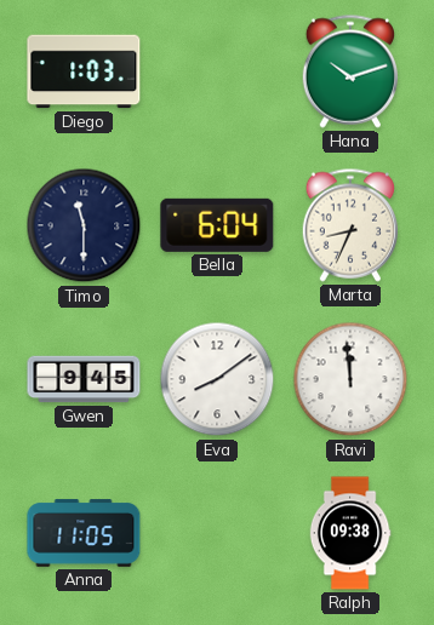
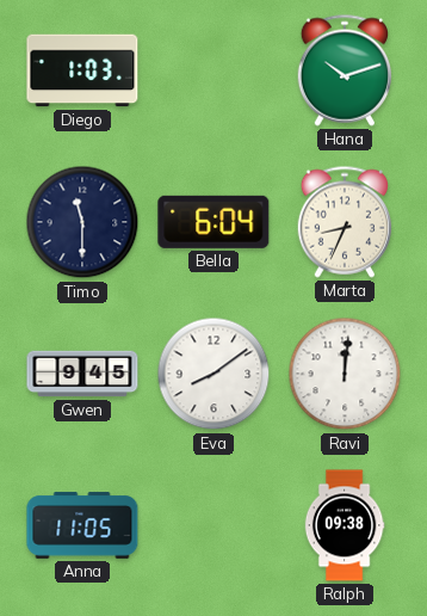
Ravi: 11:59 -> 12:01
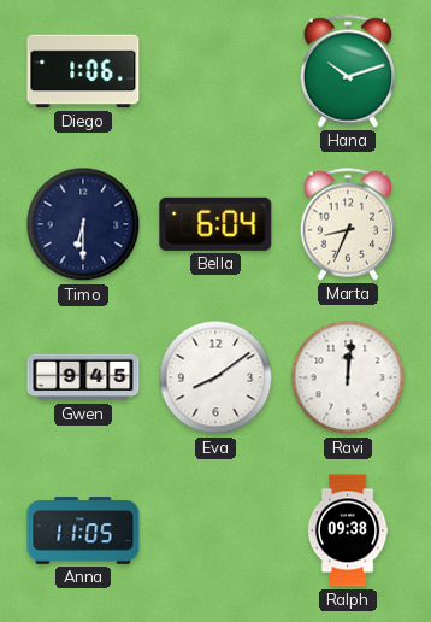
Diego: 1:03 -> 1:06
Timo: 11:30 -> 6:30
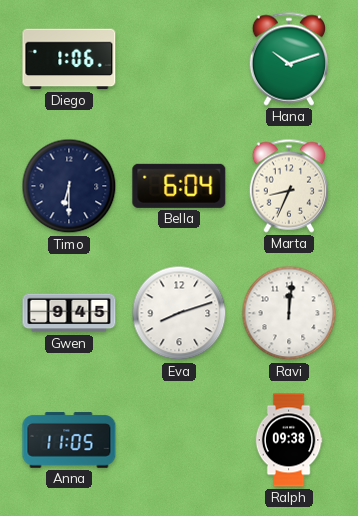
Eva: 8:09 -> 8:12
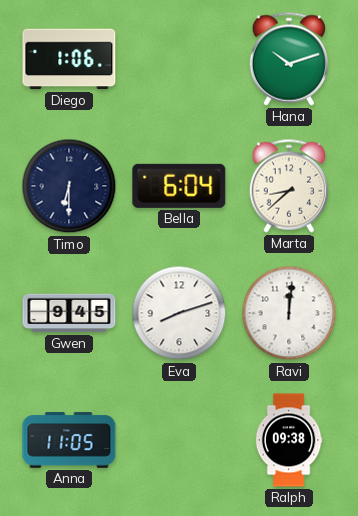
Marta: 8:34 -> 8:38
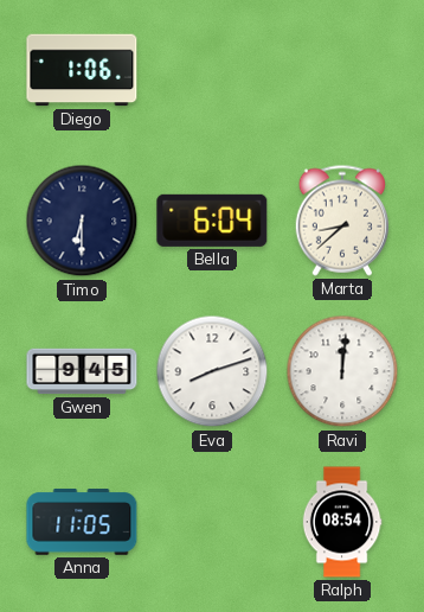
Hana: 10:12 -> none
Ralph: 09:38 -> 08:54
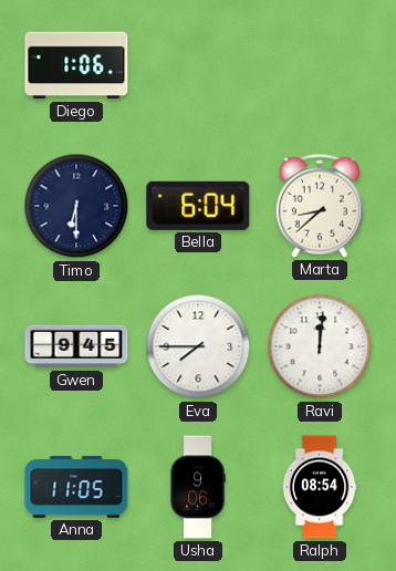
Eva: 8:12 -> 7:45
Usha: none -> 9:06
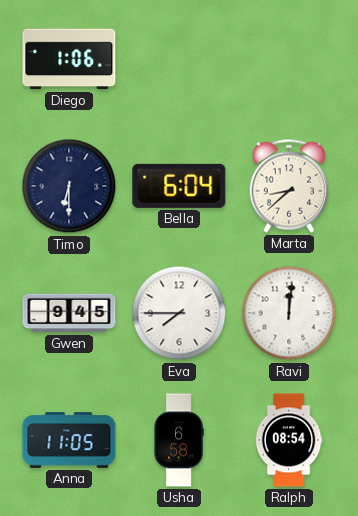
Usha: 9:06 -> 6:58
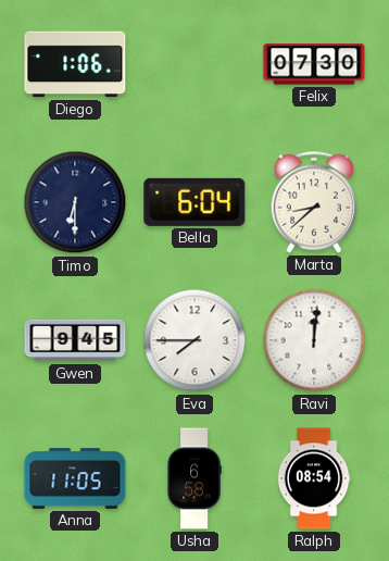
Felix: none -> 07:30
